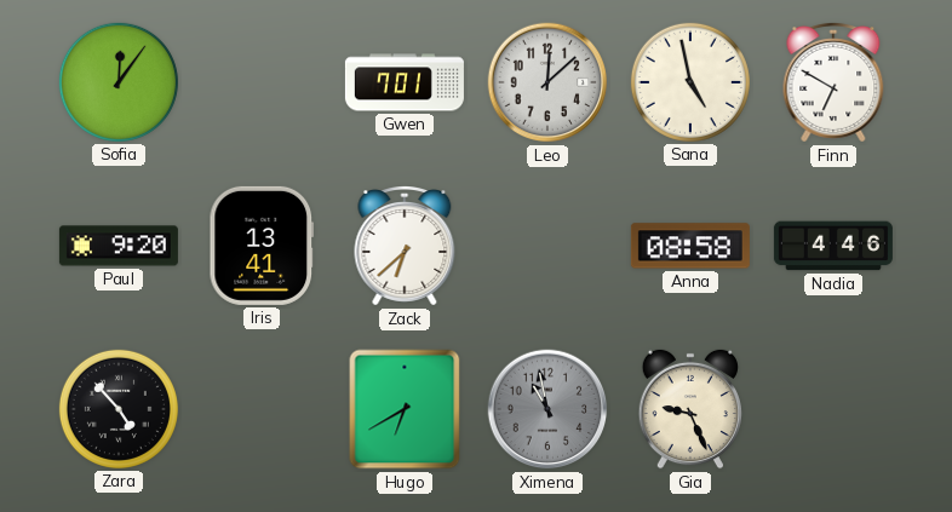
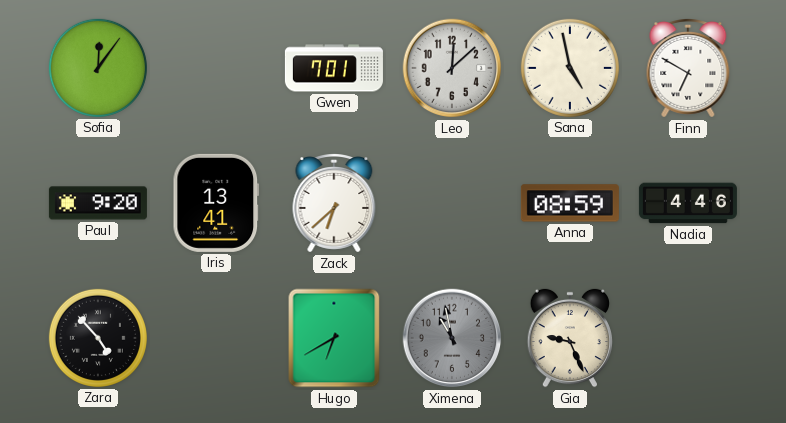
Anna: 08:58 -> 08:59
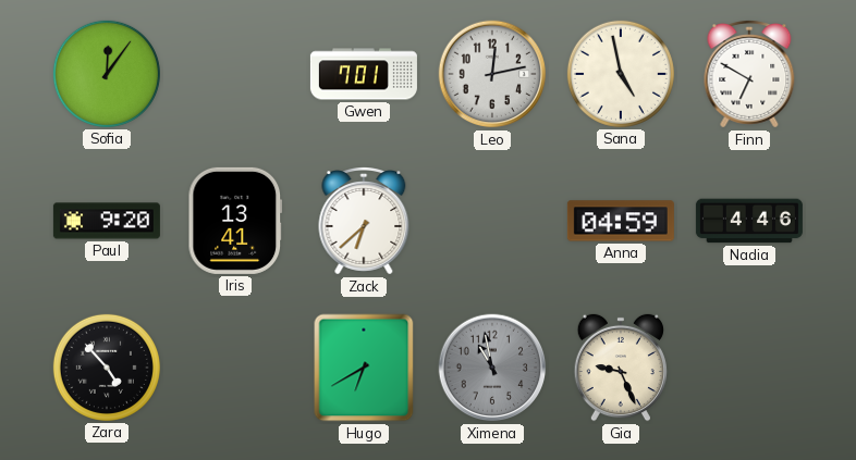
Leo: 12:08 -> 12:13
Anna: 08:59 -> 04:59
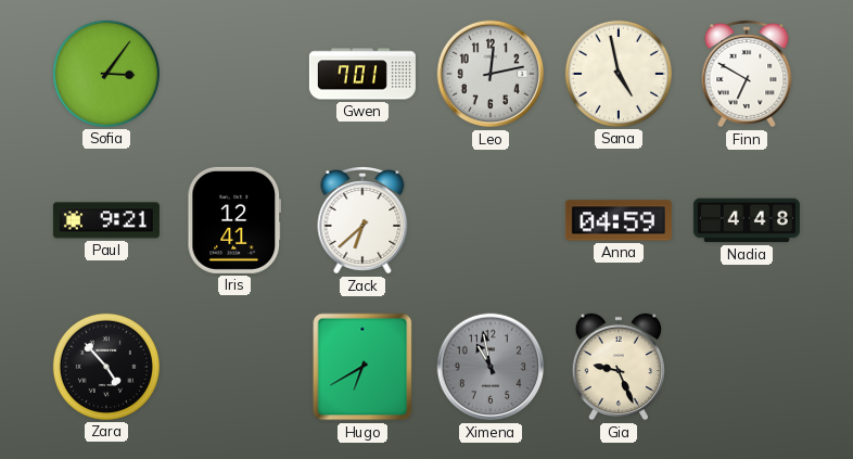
Sofia: 12:06 -> 3:06
Paul: 9:20 -> 9:21
Iris: 13:41 -> 12:41
Nadia: 4:46 -> 4:48
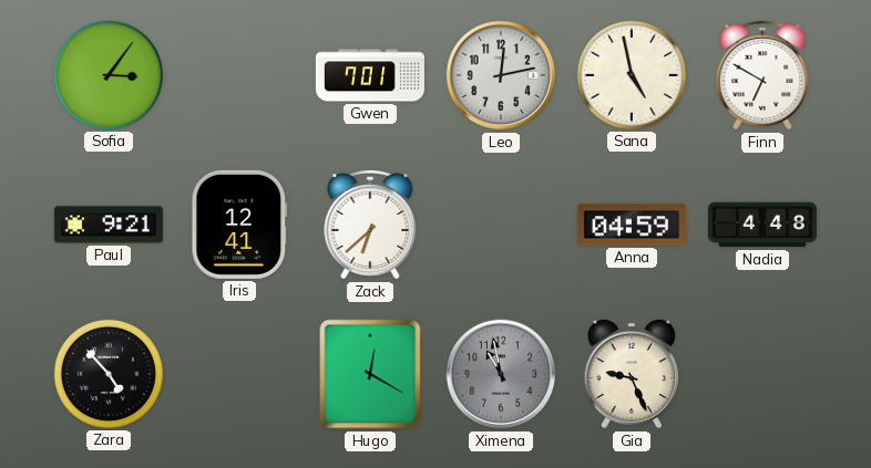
Hugo: 6:40 -> 12:20
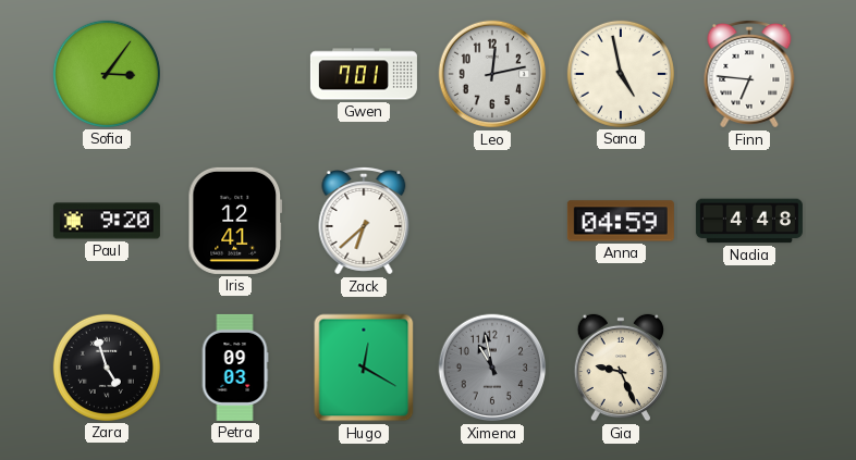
Finn: 6:50 -> 6:46
Paul: 9:21 -> 9:20
Zara: 4:53 -> 4:57
Petra: none -> 09:03
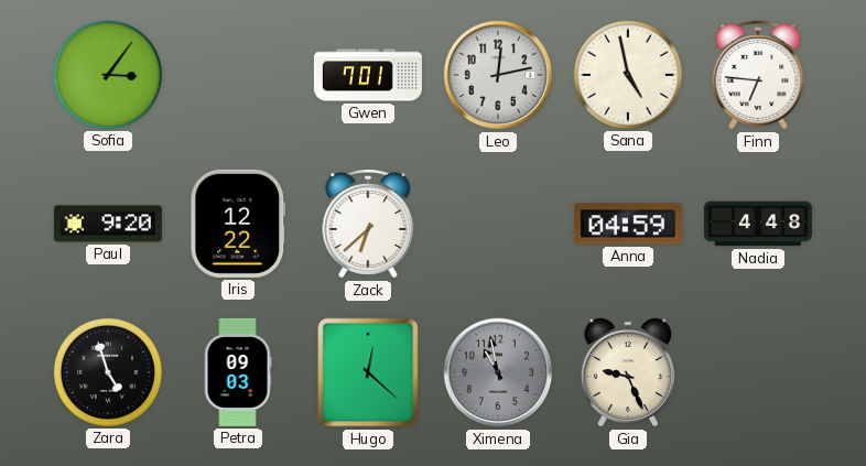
Iris: 12:41 -> 12:22
Hugo: 12:20 -> 12:22
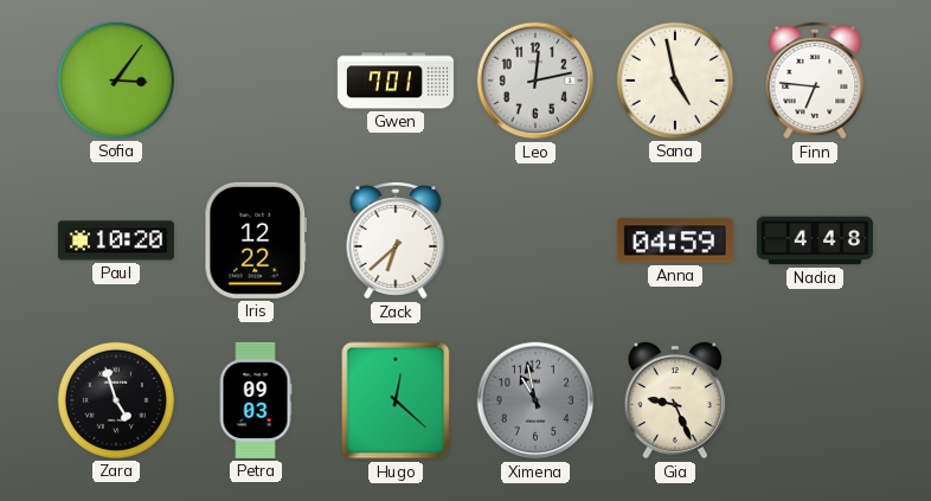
Paul: 9:20 -> 10:20
